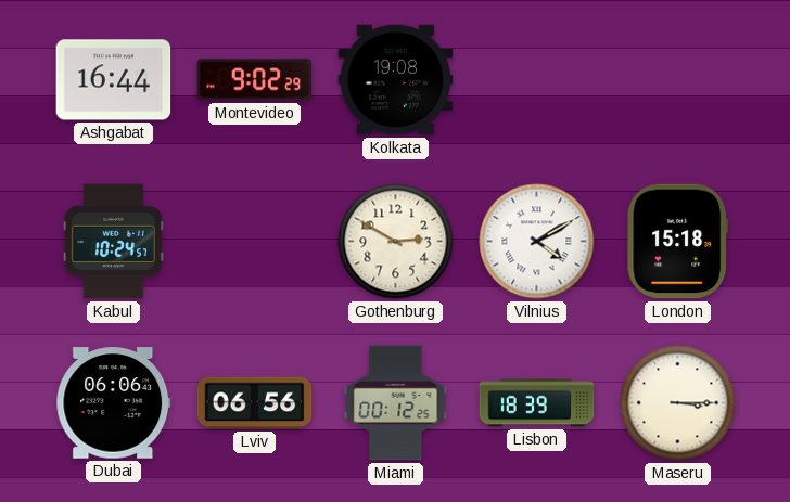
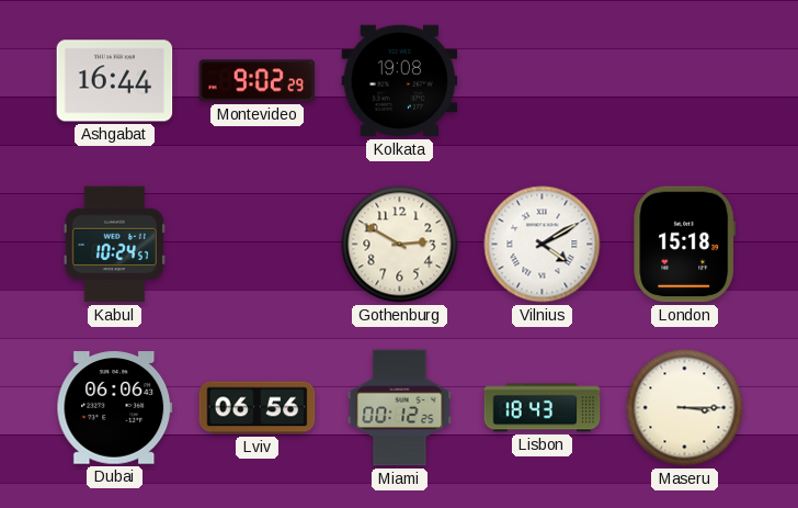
Lisbon: 18:39 -> 18:43
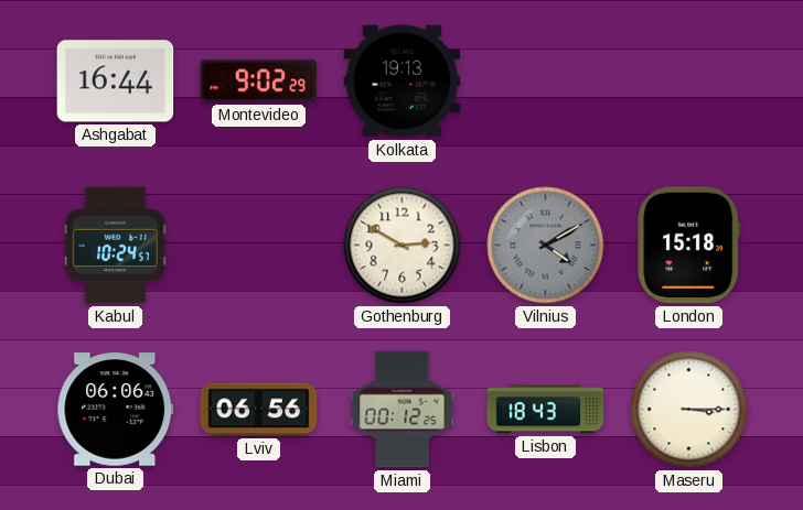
Kolkata: 19:08 -> 19:13
Vilnius dial: white -> grey
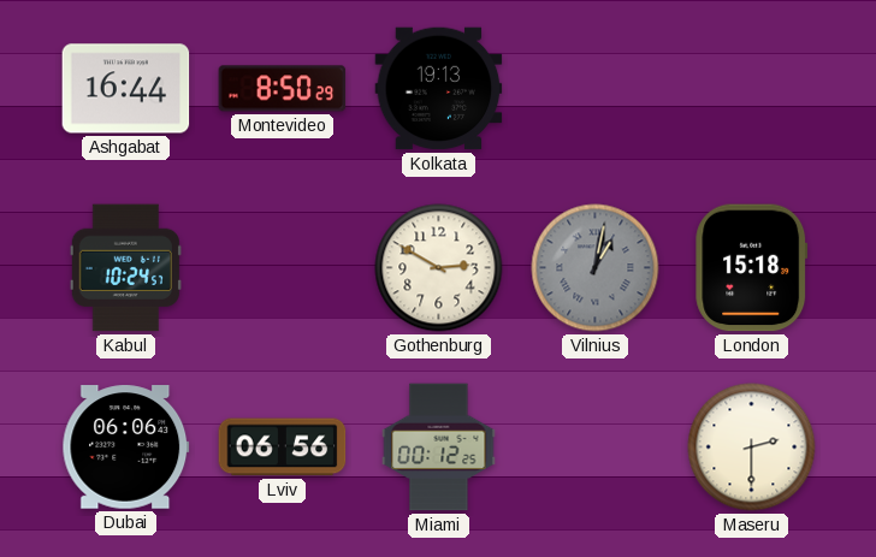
Montevideo: 9:02 -> 8:50
Vilnius: 4:10 -> 1:02
Lisbon: 18:43 -> none
Maseru: 3:15 -> 2:30
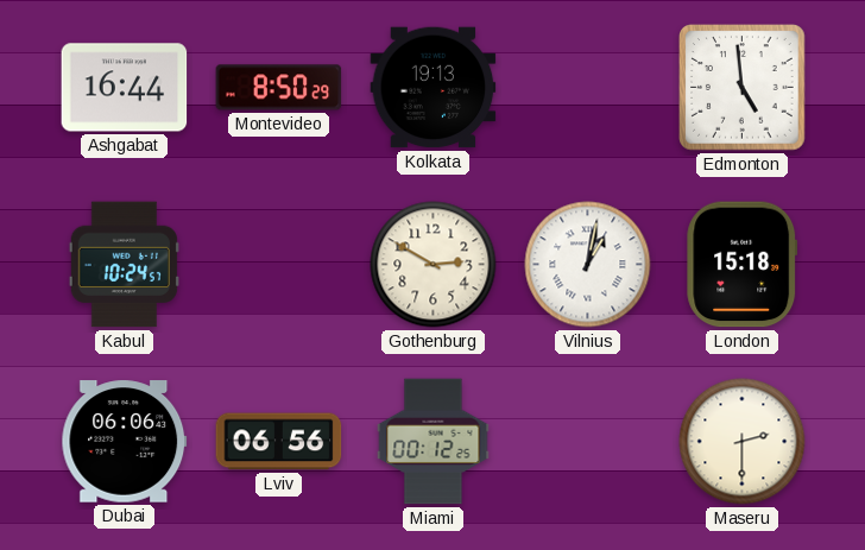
Edmonton: none -> 4:59
Vilnius dial: grey -> white
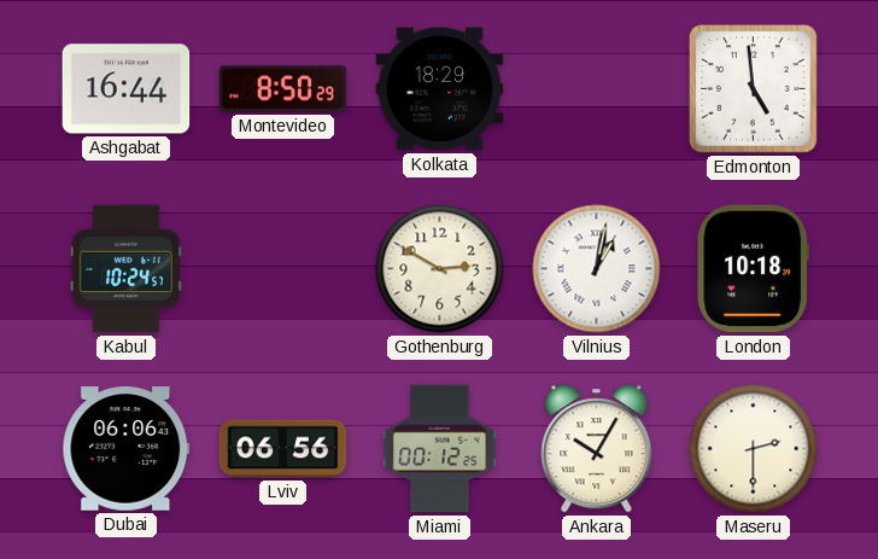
Kolkata: 19:13 -> 18:29
London: 15:18 -> 10:18
Ankara: none -> 10:05
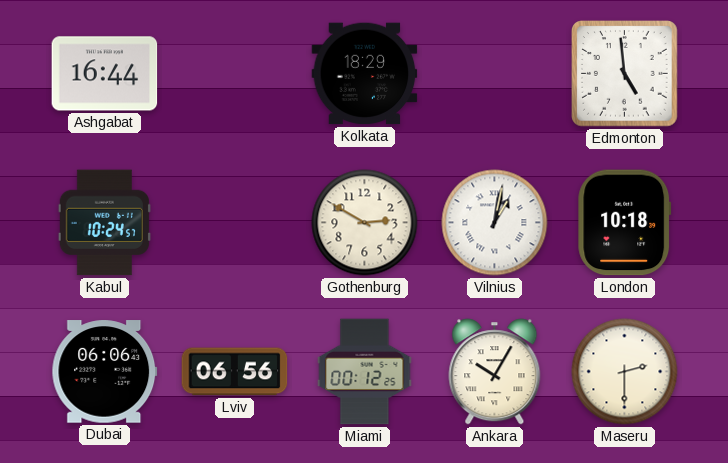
Montevideo: 8:50 -> none
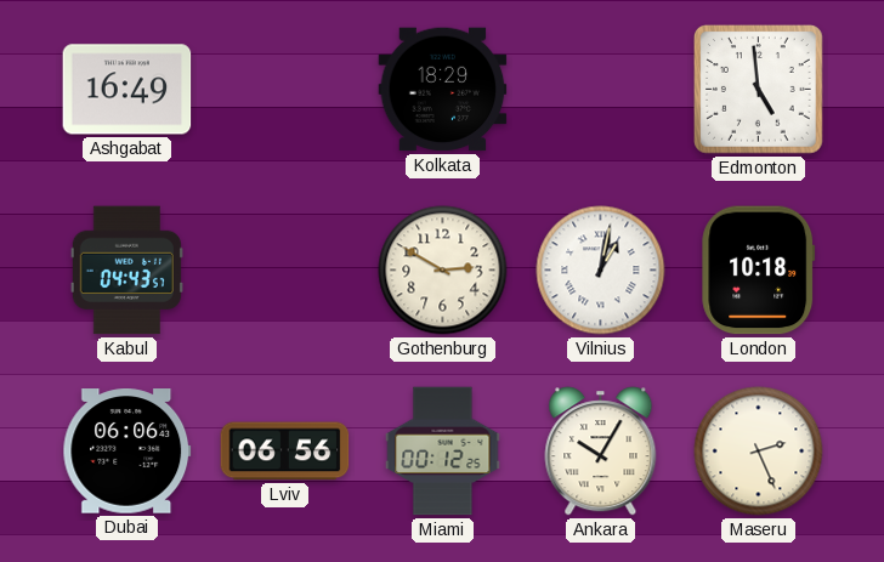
Ashgabat: 16:44 -> 16:49
Kabul: 10:24 -> 04:43
Maseru: 2:30 -> 2:26
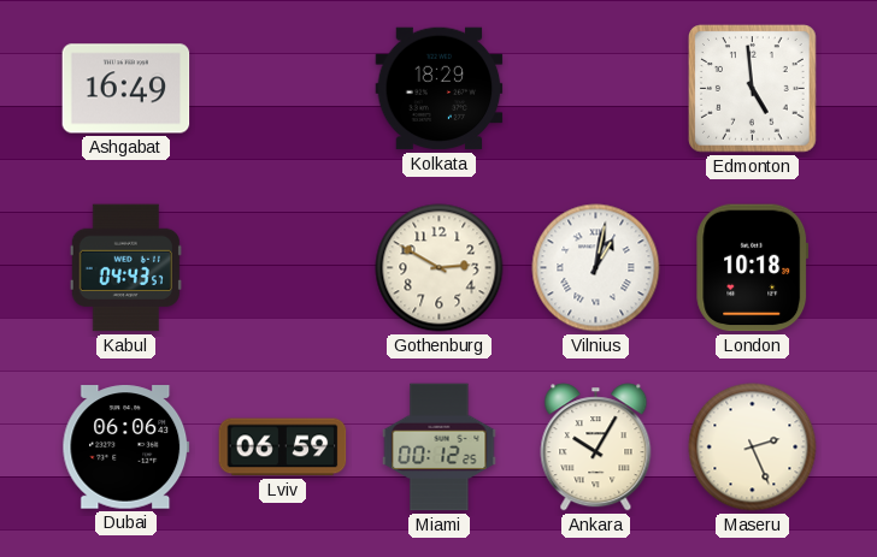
Lviv: 06:56 -> 06:59
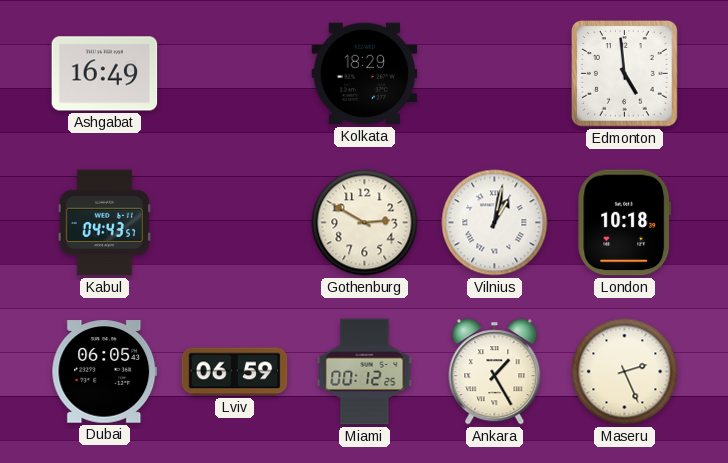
Dubai: 06:06 -> 06:05
Ankara: 10:05 -> 1:25
